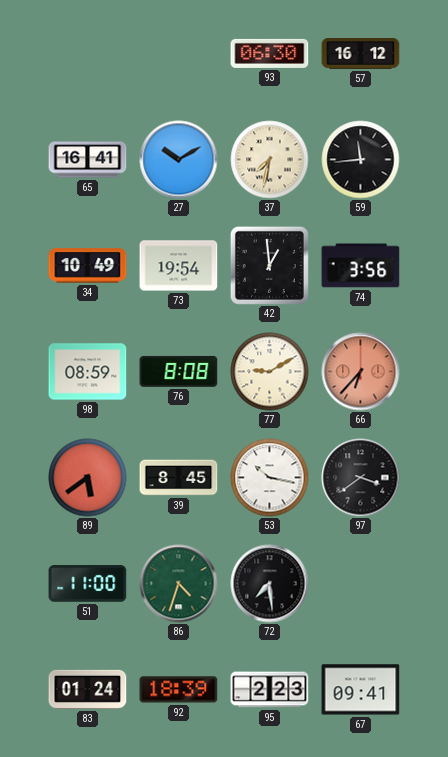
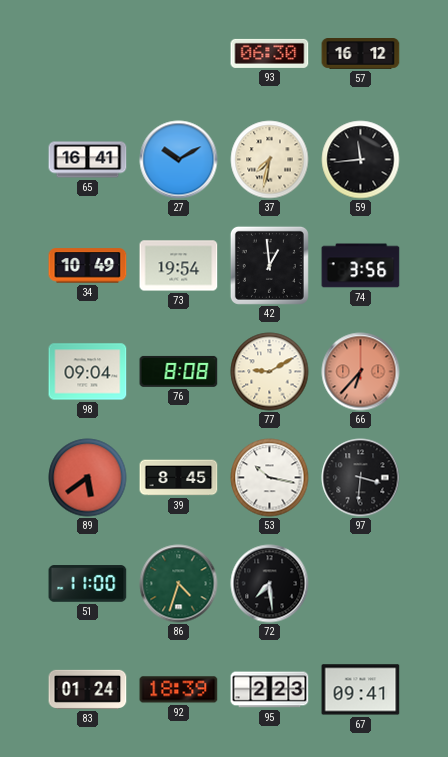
98: 08:59 -> 09:04
97: 3:39 -> 3:31
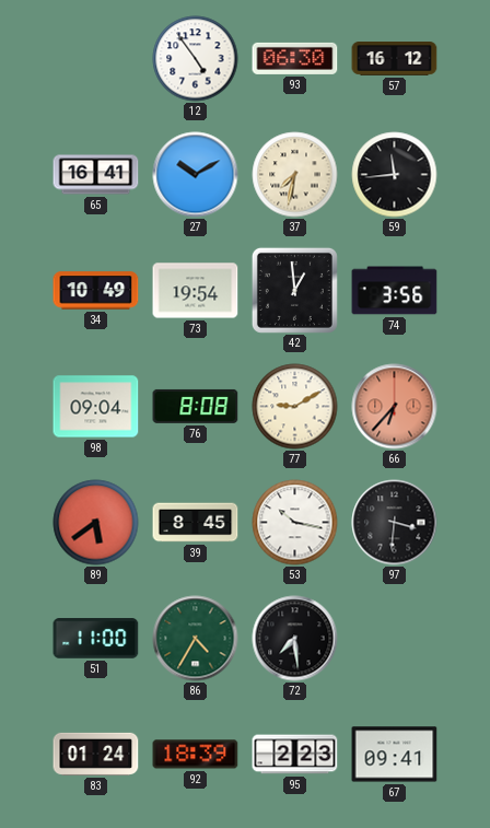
12: none -> 4:54
86: 4:33 -> 4:35
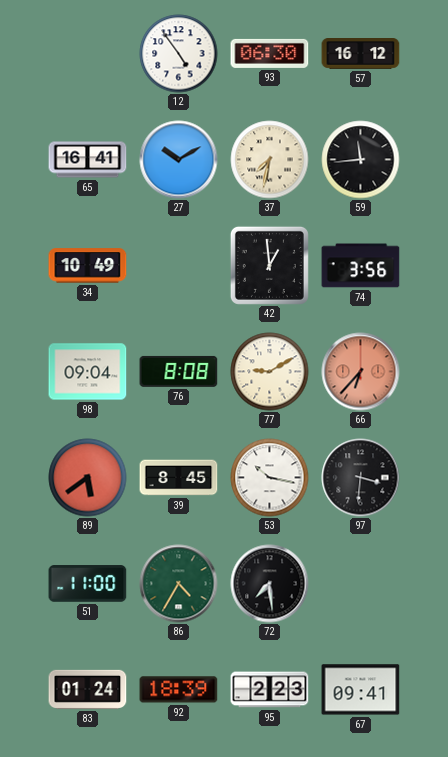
73: 19:54 -> none
